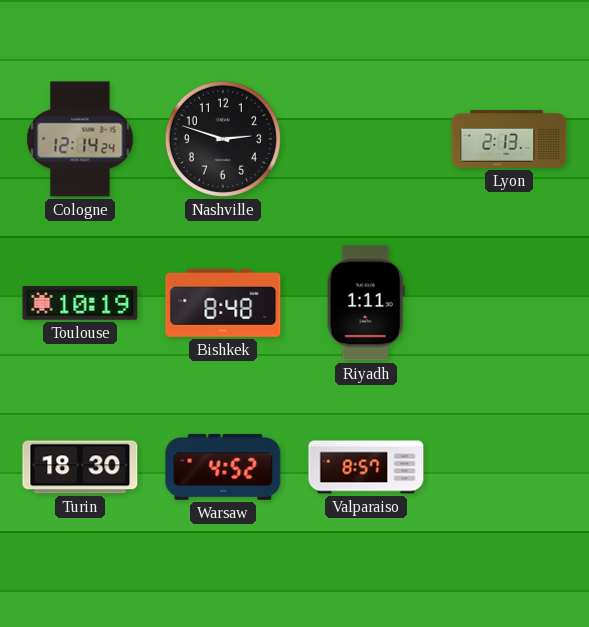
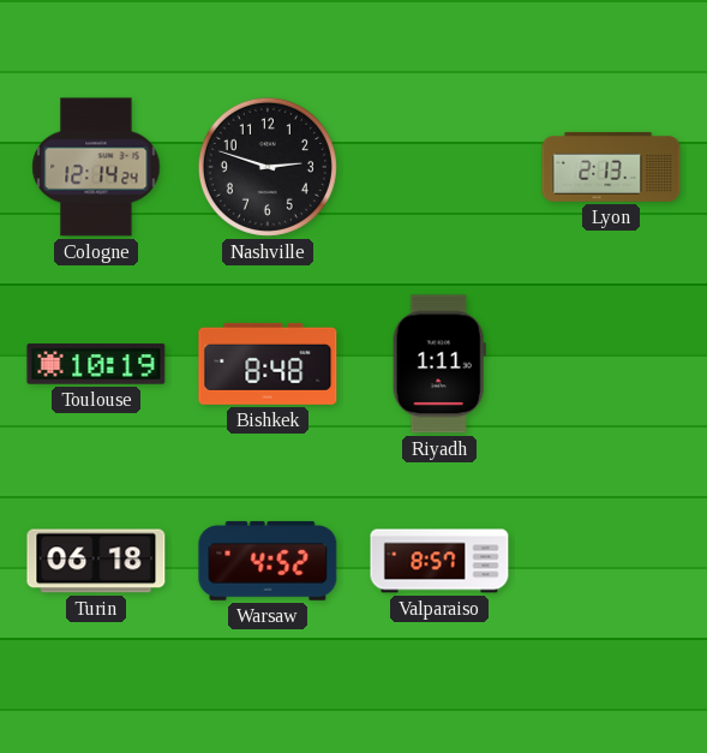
Turin: 18:30 -> 06:18
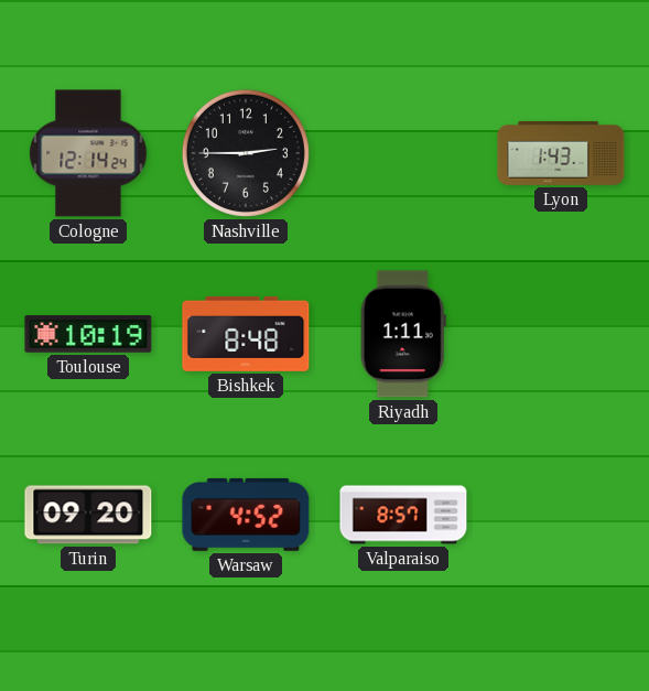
Nashville: 2:48 -> 2:45
Lyon: 2:13 -> 1:43
Turin: 06:18 -> 09:20
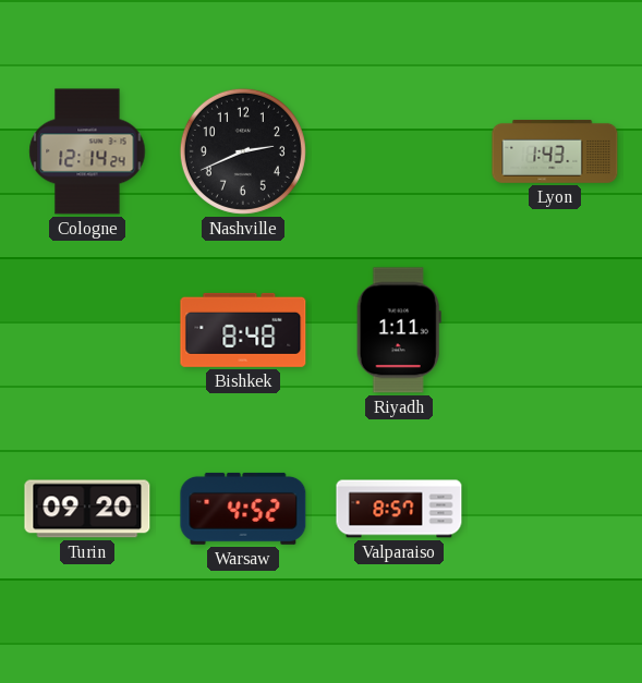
Nashville: 2:45 -> 2:41
Toulouse: 10:19 -> none
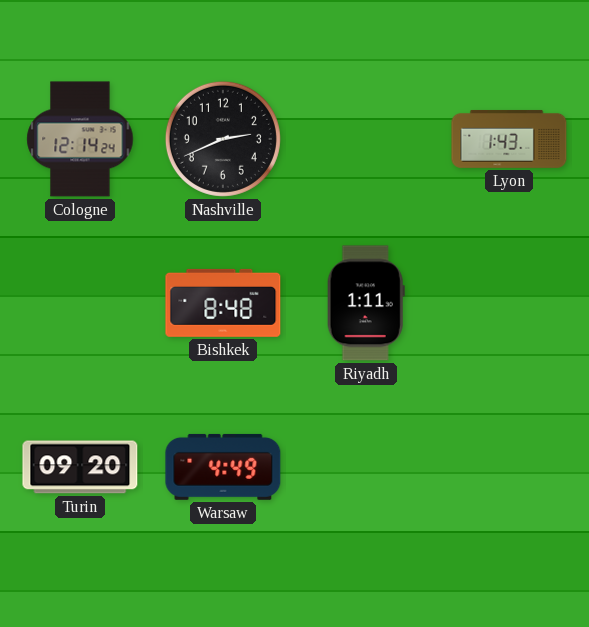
Warsaw: 4:52 -> 4:49
Valparaiso: 8:57 -> none
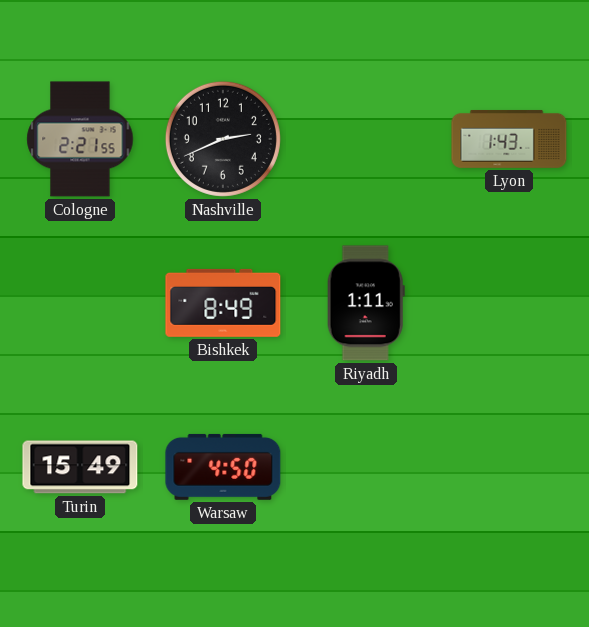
Cologne: 12:14 -> 2:21
Bishkek: 8:48 -> 8:49
Turin: 09:20 -> 15:49
Warsaw: 4:49 -> 4:50
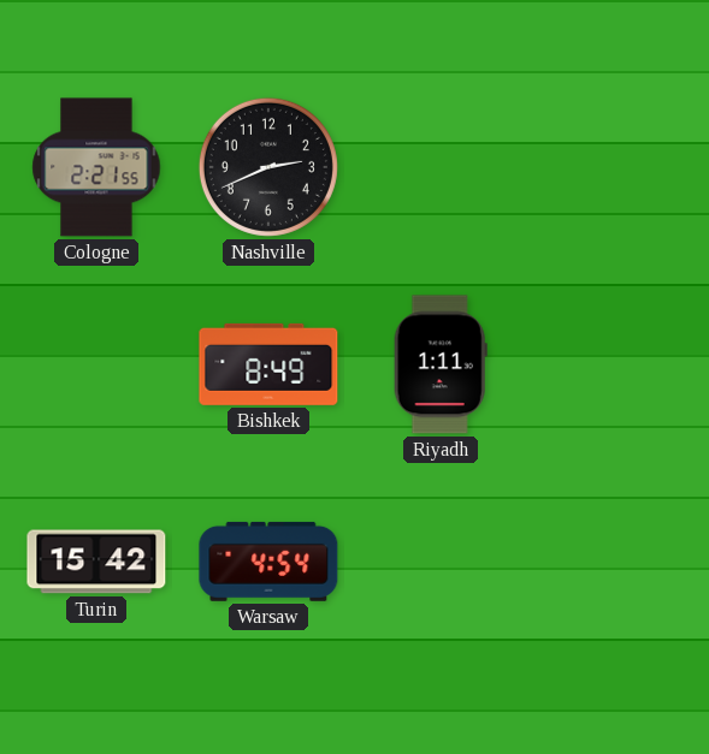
Lyon: 1:43 -> none
Turin: 15:49 -> 15:42
Warsaw: 4:50 -> 4:54
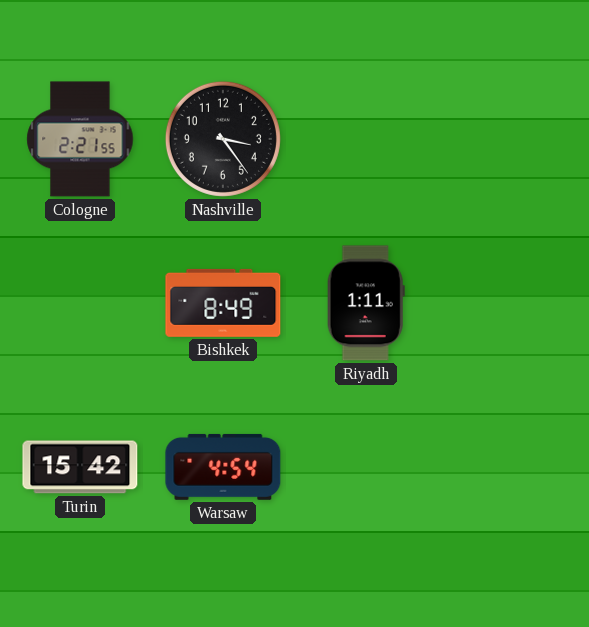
Nashville: 2:41 -> 3:24
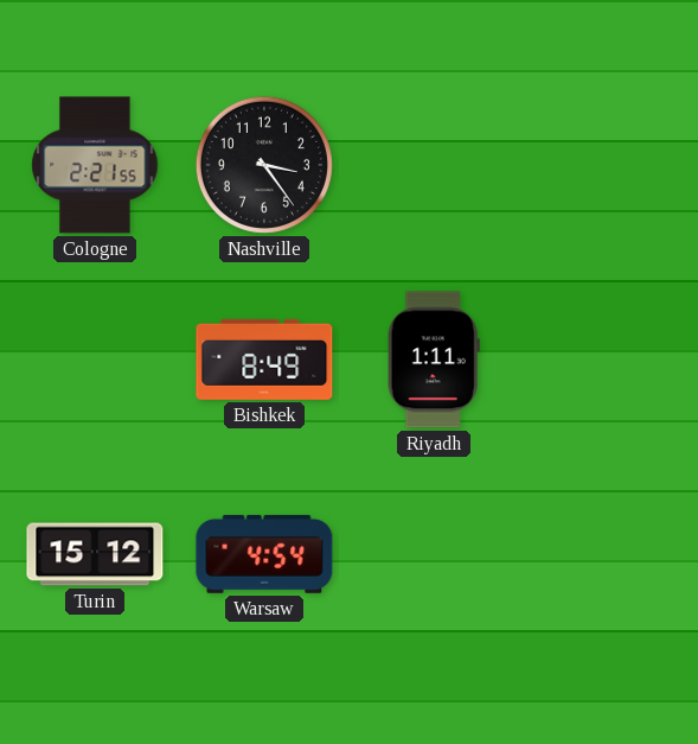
Turin: 15:42 -> 15:12
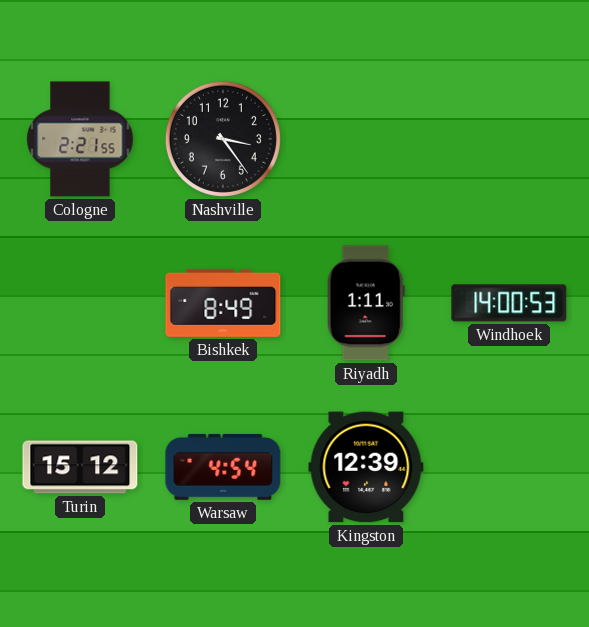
Windhoek: none -> 14:00
Kingston: none -> 12:39
